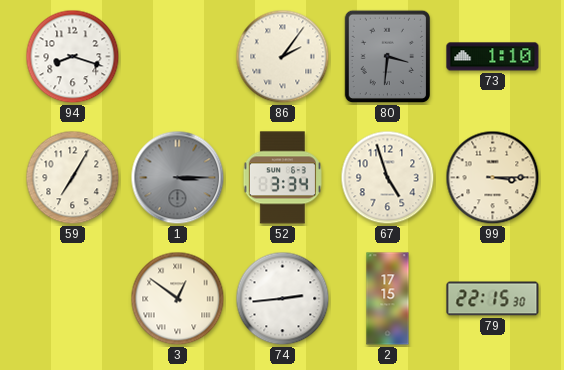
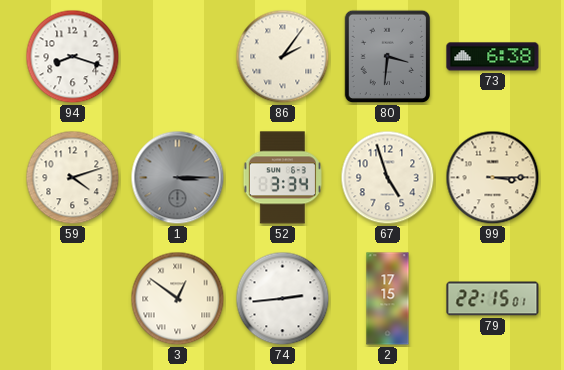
73: 1:10 -> 6:38
59: 7:05 -> 4:12
79: 22:15:30 -> 22:15:01
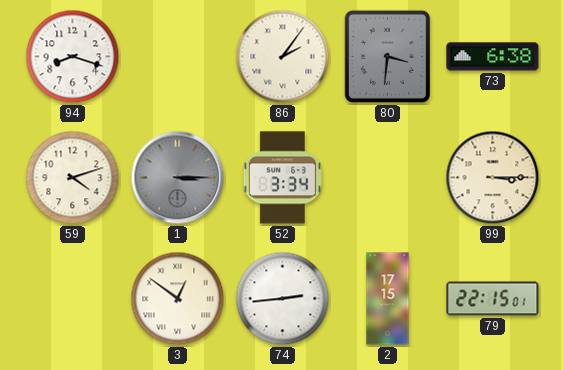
67: 4:57 -> none
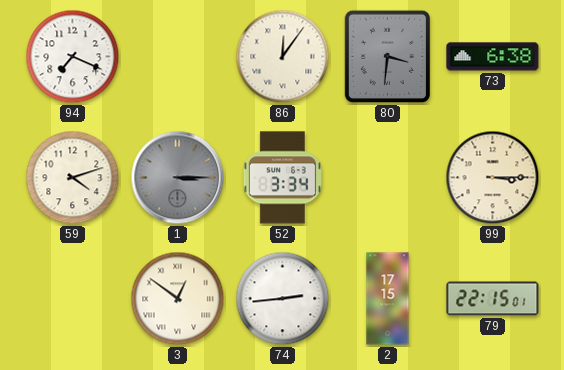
94: 8:18 -> 7:19
86: 2:06 -> 12:06
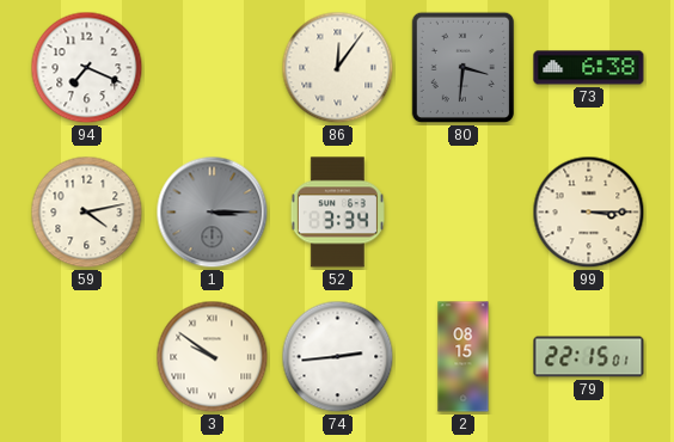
59: 4:12 -> 4:13
3: 12:51 -> 9:51
2: 17:15 -> 08:15
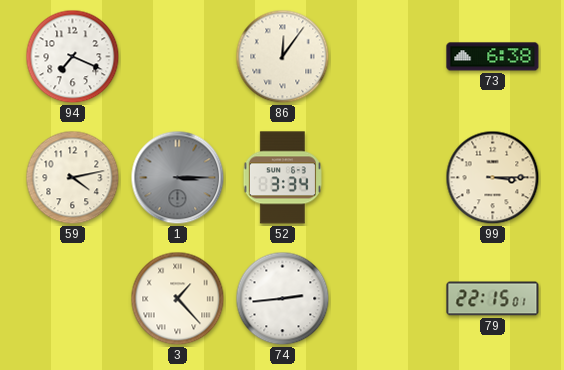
80: 3:31 -> none
3: 9:51 -> 1:23
2: 08:15 -> none
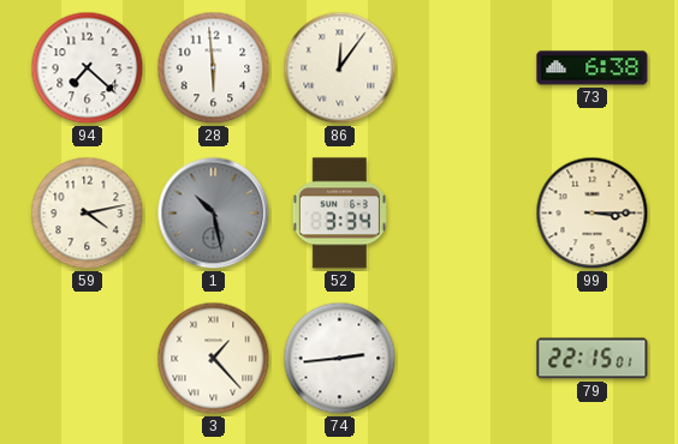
94: 7:19 -> 7:22
28: none -> 5:59
1: 3:15 -> 10:28
